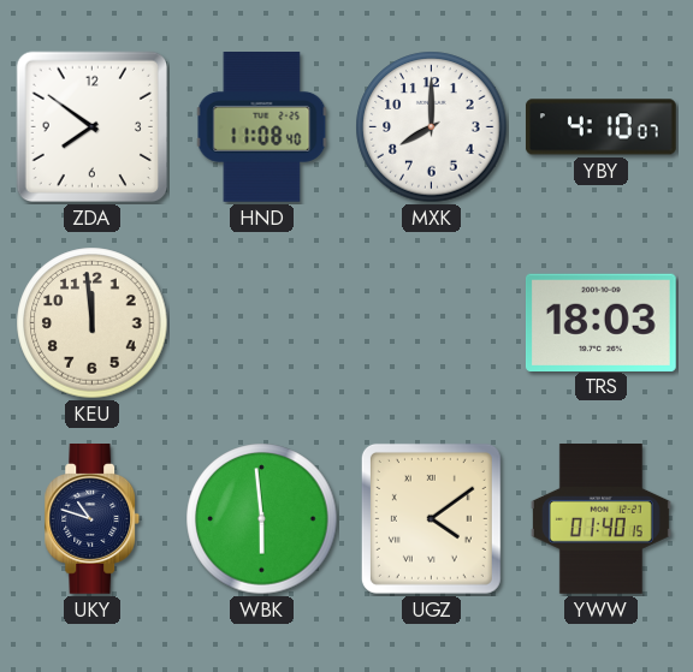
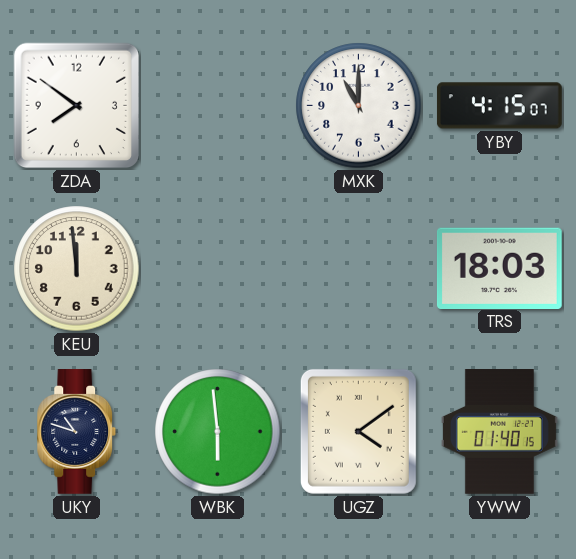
HND: 11:08 -> none
MXK: 8:00 -> 11:00
YBY: 4:10 -> 4:15
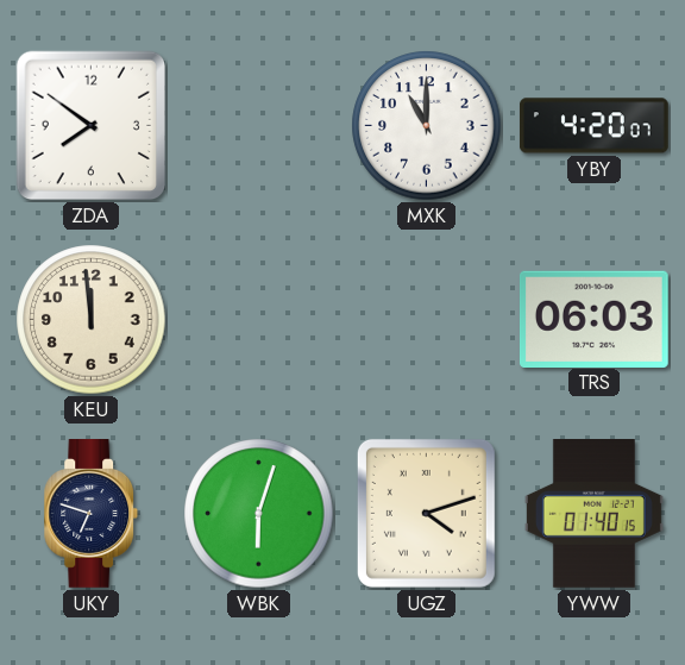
YBY: 4:15 -> 4:20
TRS: 18:03 -> 06:03
UKY: 10:48 -> 6:48
WBK: 5:59 -> 6:03
UGZ: 4:09 -> 4:12
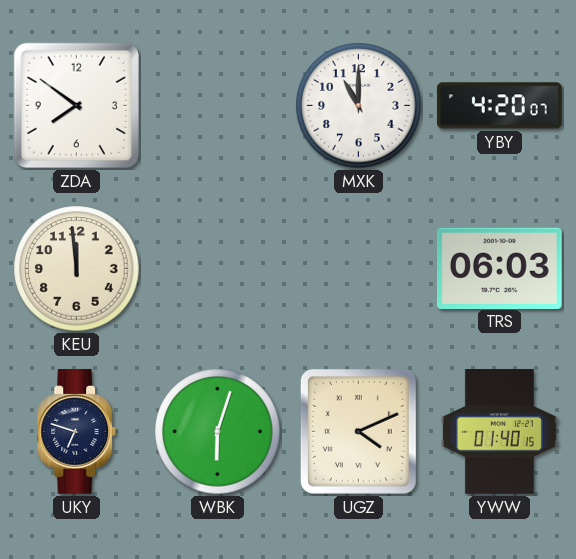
UGZ: 4:12 -> 4:11
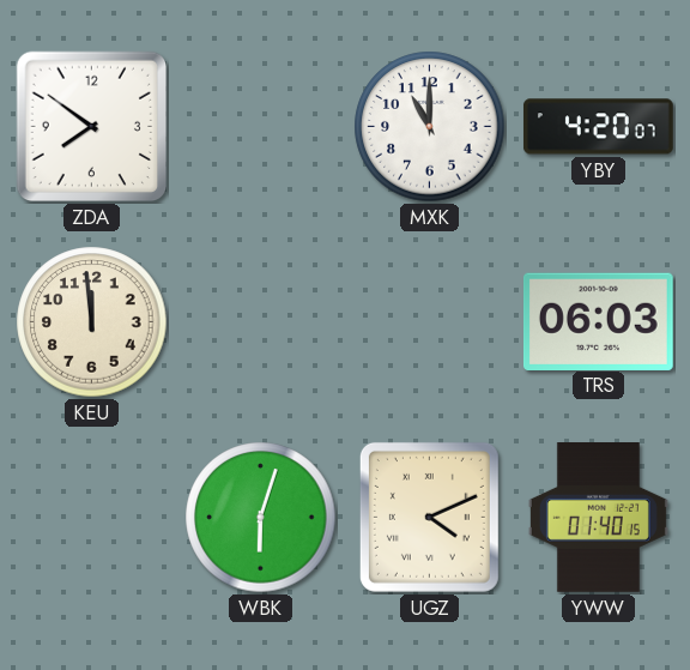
UKY: 6:48 -> none
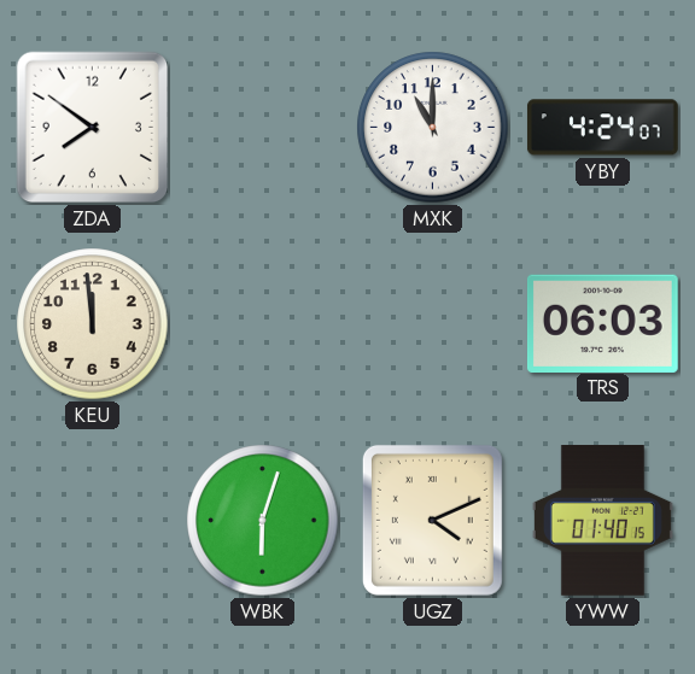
YBY: 4:20 -> 4:24
